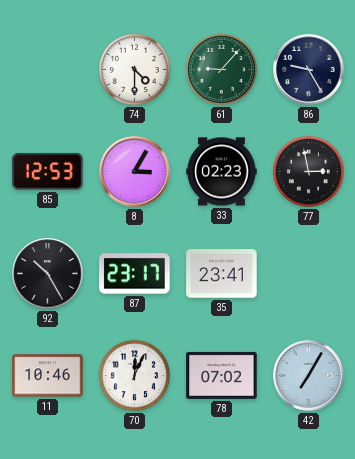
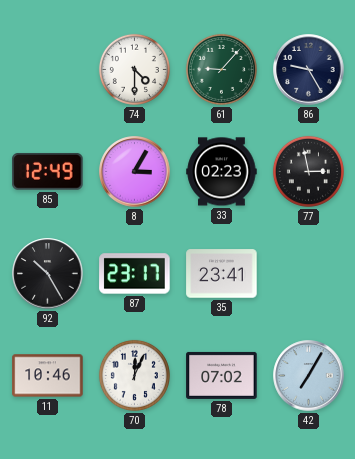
85: 12:53 -> 12:49
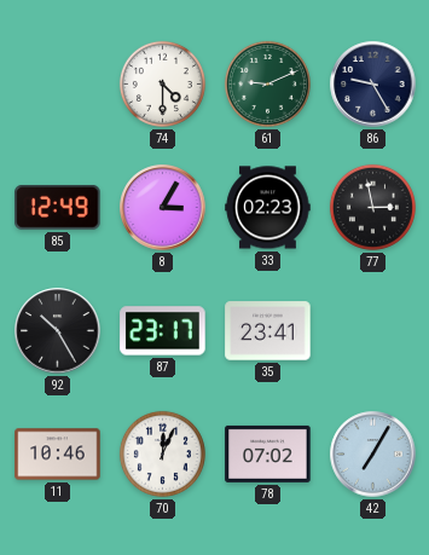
61: 9:07 -> 9:11
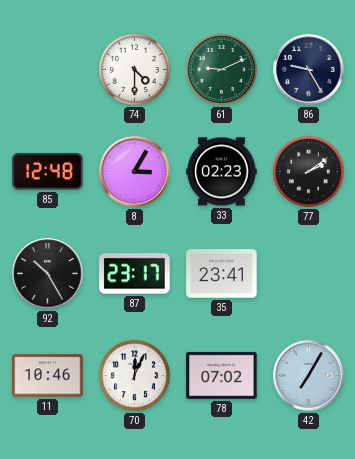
85: 12:49 -> 12:48
77: 2:58 -> 2:09
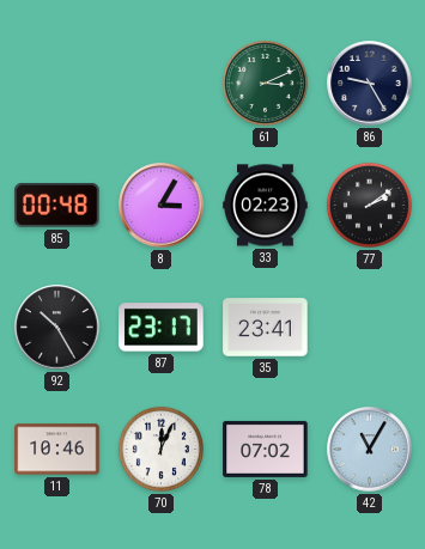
74: 4:30 -> none
61: 9:11 -> 3:11
85: 12:48 -> 00:48
42: 7:05 -> 11:05
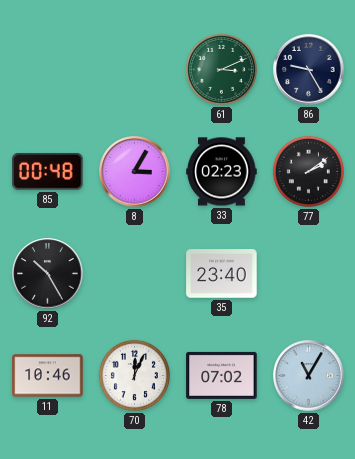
87: 23:17 -> none
35: 23:41 -> 23:40
